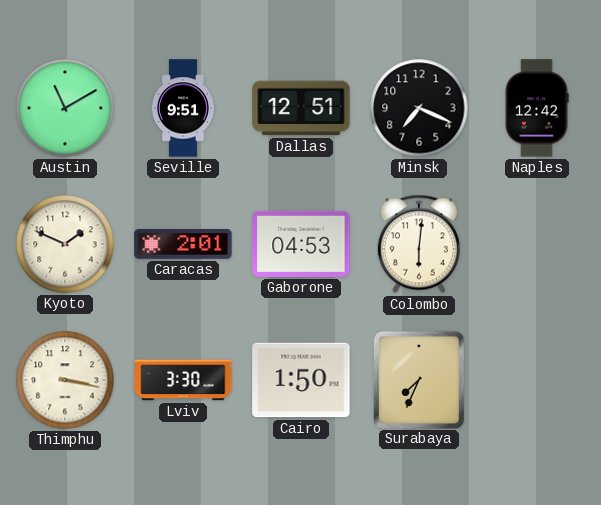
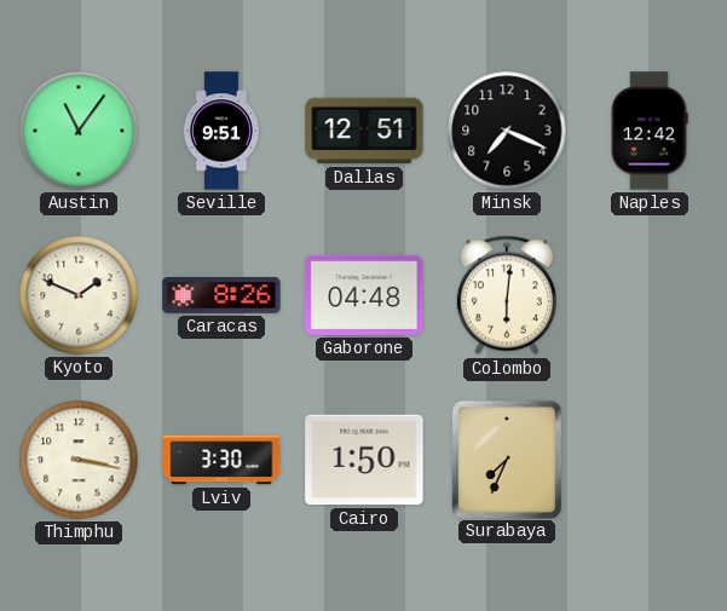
Austin: 11:10 -> 11:06
Caracas: 2:01 -> 8:26
Gaborone: 04:53 -> 04:48
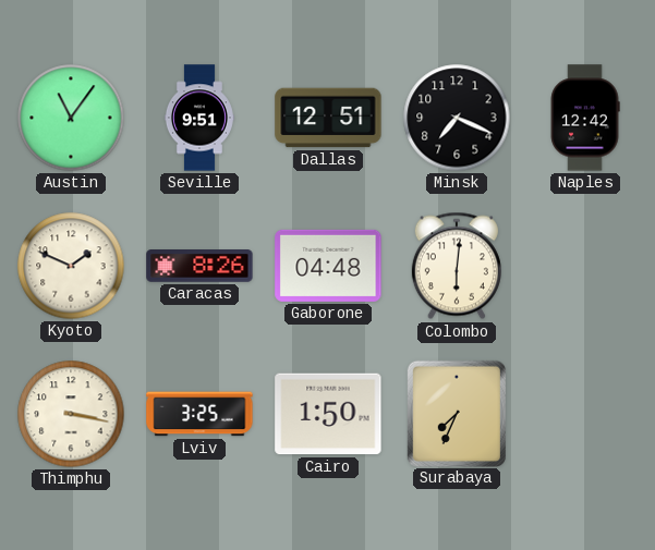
Lviv: 3:30 -> 3:25
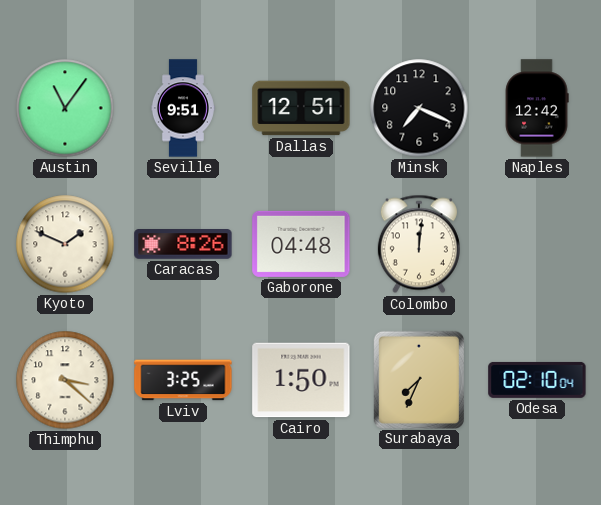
Colombo: 6:01 -> 12:01
Thimphu: 3:17 -> 3:22
Odesa: none -> 02:10
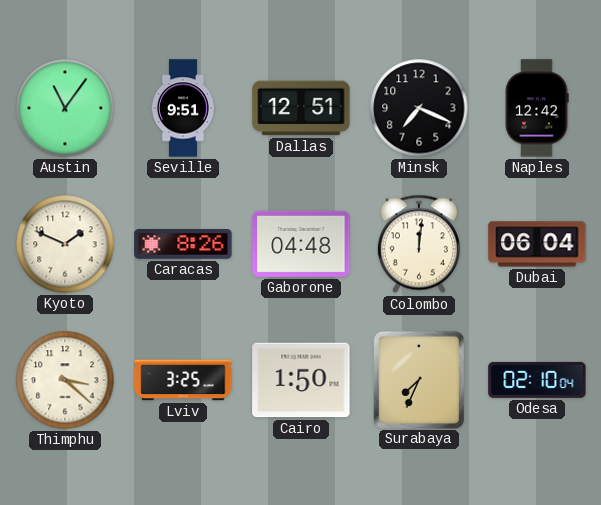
Dubai: none -> 06:04
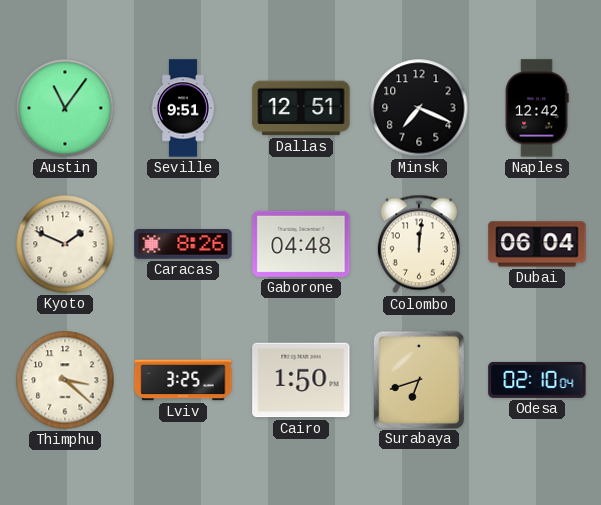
Surabaya: 7:34 -> 6:42
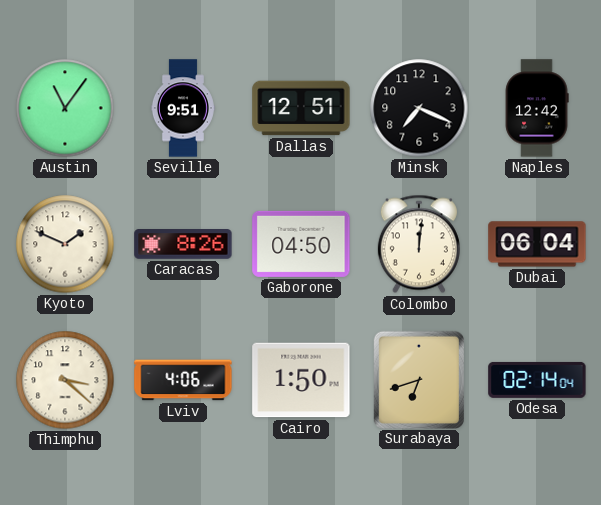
Gaborone: 04:48 -> 04:50
Lviv: 3:25 -> 4:06
Odesa: 02:10 -> 02:14
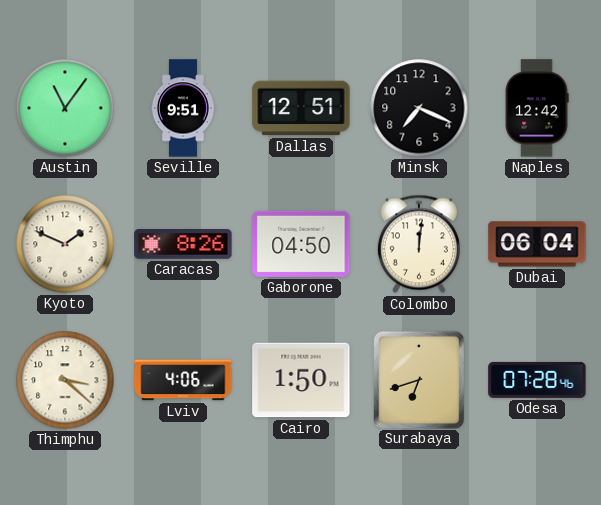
Odesa: 02:14 -> 07:28
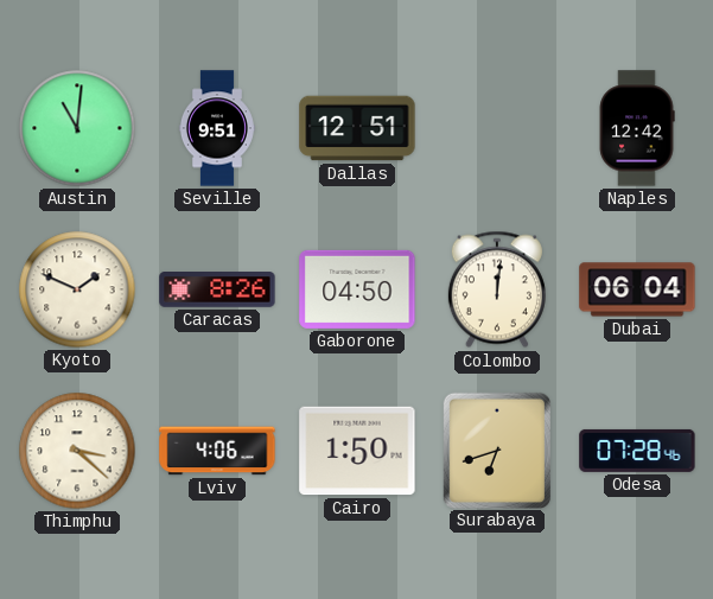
Austin: 11:06 -> 11:01
Minsk: 7:19 -> none
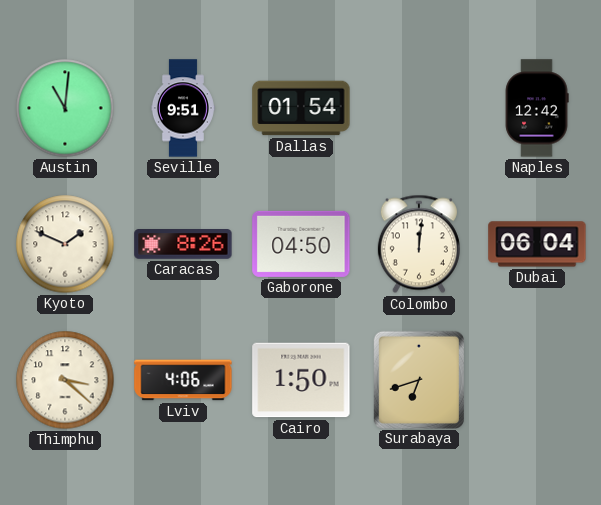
Dallas: 12:51 -> 01:54
Odesa: 07:28 -> none
